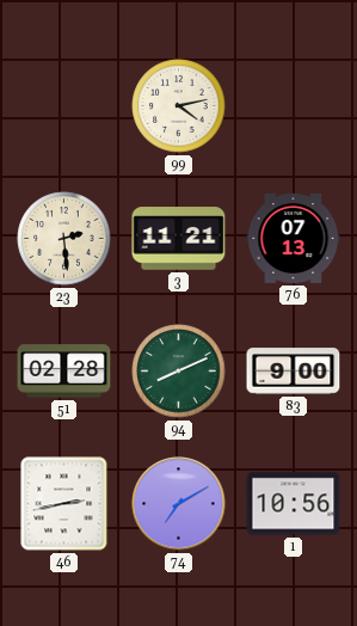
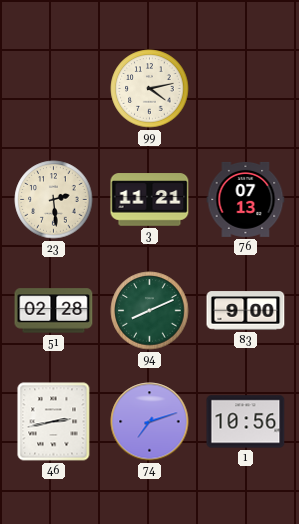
74: 7:10 -> 7:12
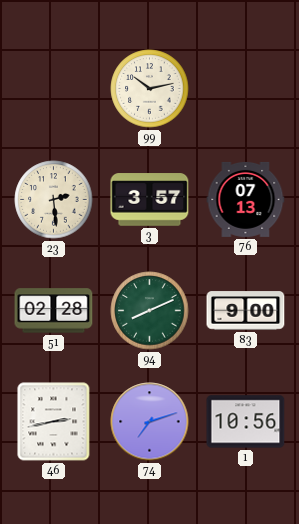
99: 4:13 -> 10:13
3: 11:21 -> 3:57
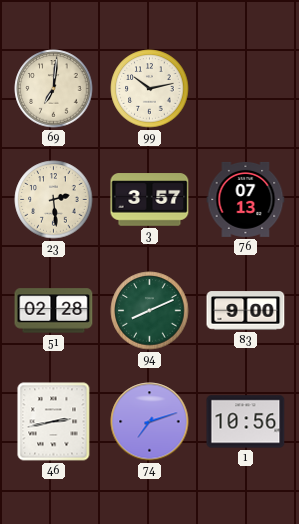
69: none -> 7:01
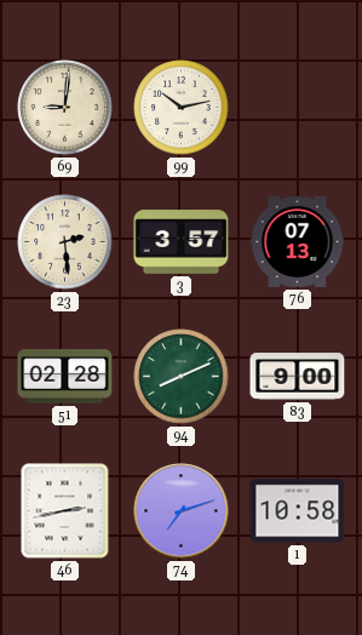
69: 7:01 -> 9:01
1: 10:56 -> 10:58
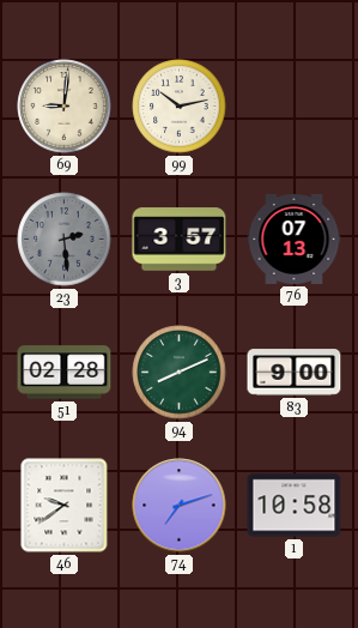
23 dial: cream -> grey
46: 2:43 -> 9:39
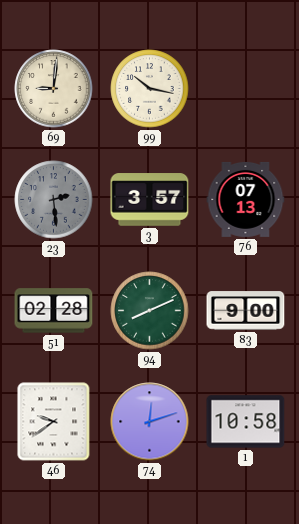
99: 10:13 -> 10:17
74: 7:12 -> 12:12
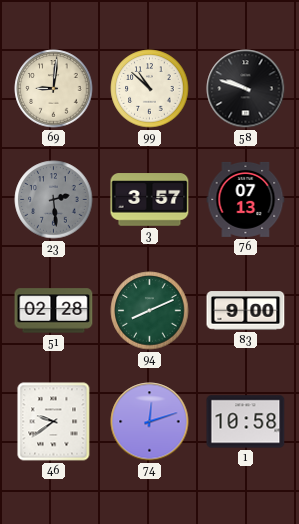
99: 10:17 -> 10:52
58: none -> 9:48
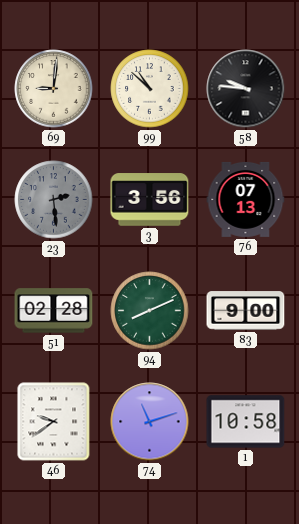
58: 9:48 -> 9:46
3: 3:57 -> 3:56
74: 12:12 -> 11:12
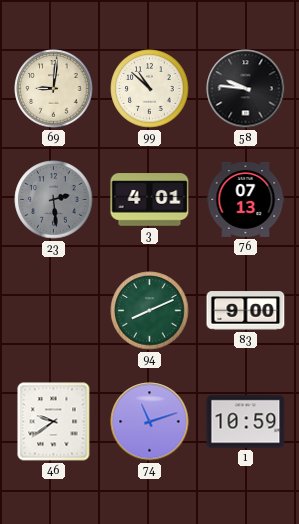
3: 3:56 -> 4:01
51: 02:28 -> none
1: 10:58 -> 10:59
